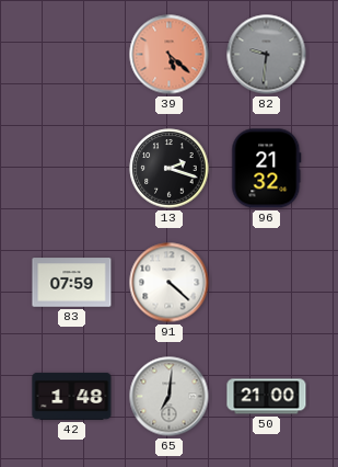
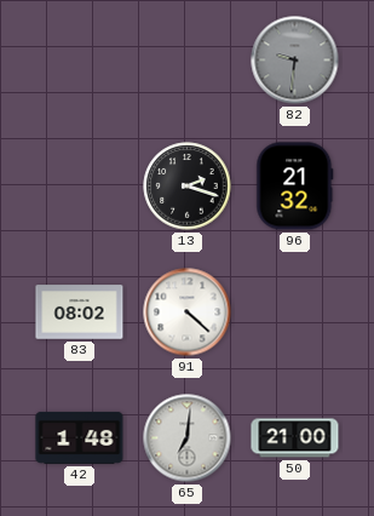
39: 5:22 -> none
83: 07:59 -> 08:02
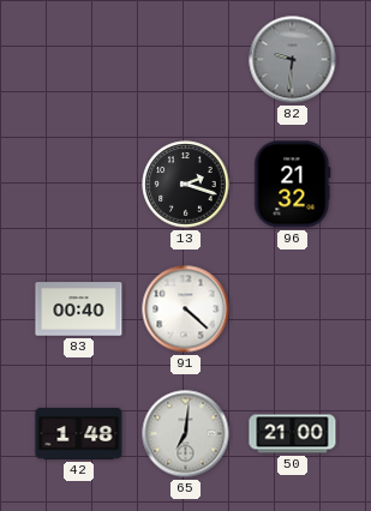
83: 08:02 -> 00:40
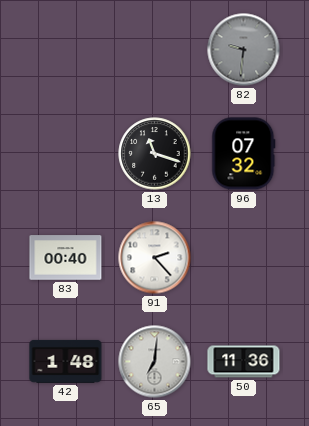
13: 2:18 -> 11:18
96: 21:32 -> 07:32
91: 4:22 -> 2:23
50: 21:00 -> 11:36
